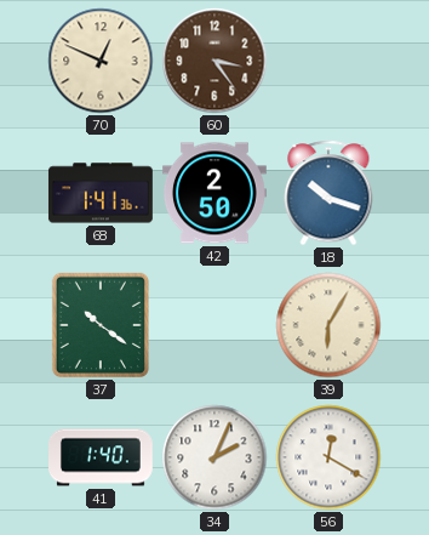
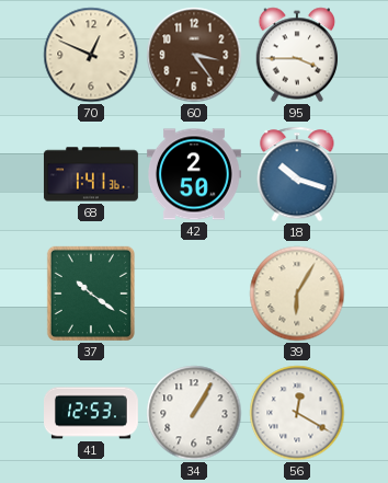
95: none -> 3:45
41: 1:40 -> 12:53
34: 2:04 -> 1:05
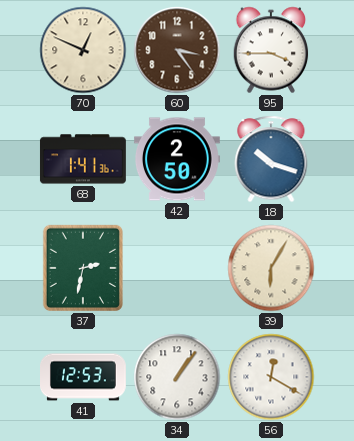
37: 10:21 -> 2:32
34: 1:05 -> 1:06
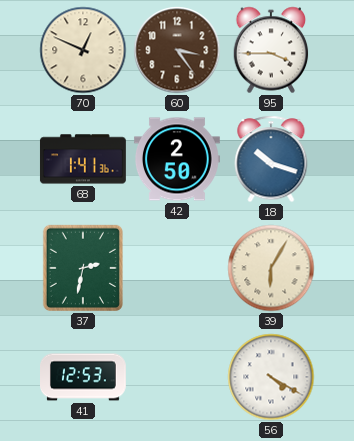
34: 1:06 -> none
56: 12:20 -> 4:20
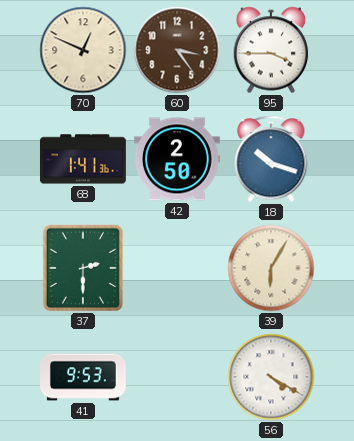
37: 2:32 -> 2:30
41: 12:53 -> 9:53
